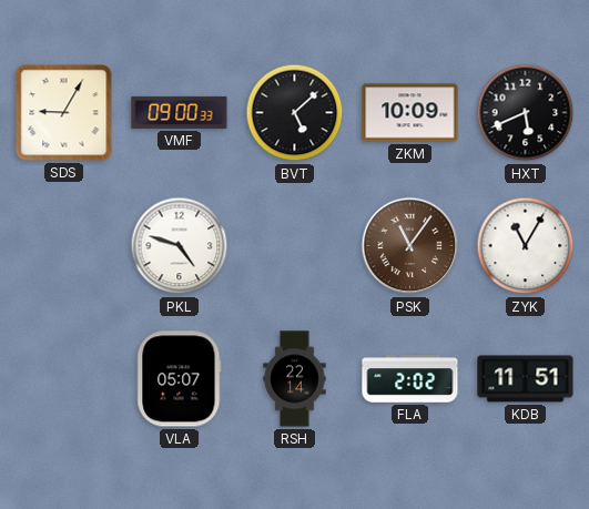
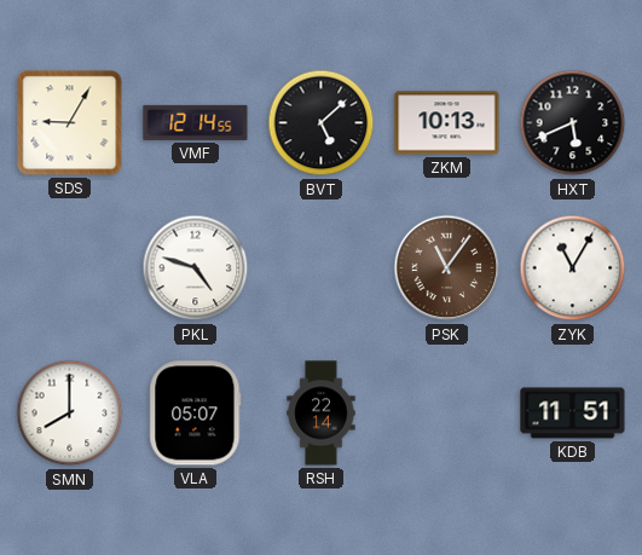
VMF: 09:00 -> 12:14
ZKM: 10:09 -> 10:13
SMN: none -> 8:00
FLA: 2:02 -> none
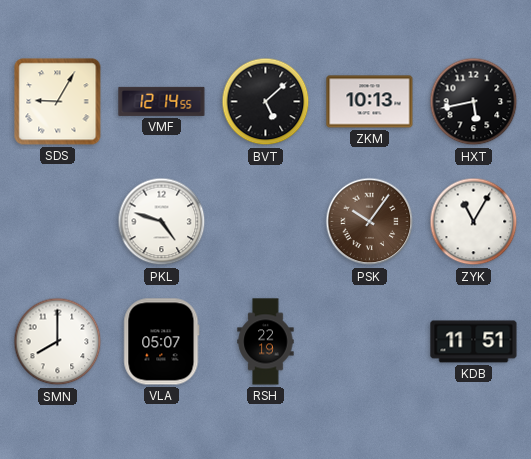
HXT: 5:41 -> 5:43
PSK: 11:06 -> 10:06
RSH: 22:14 -> 22:19
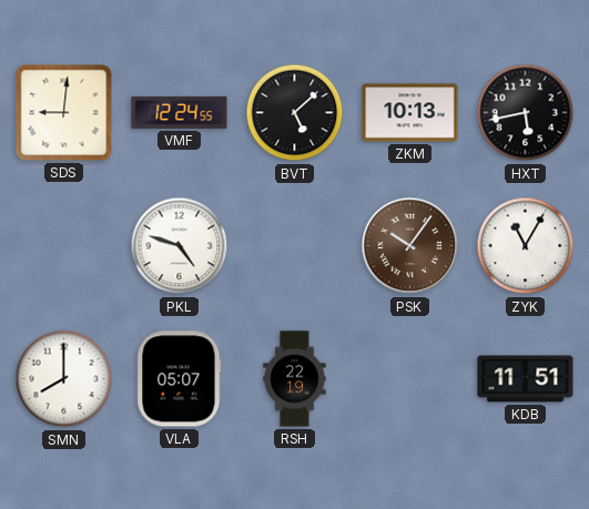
SDS: 9:05 -> 9:01
VMF: 12:14 -> 12:24
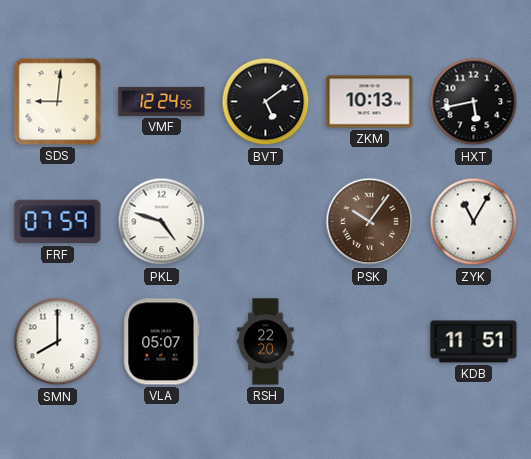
BVT: 5:08 -> 5:09
FRF: none -> 07:59
RSH: 22:19 -> 22:20
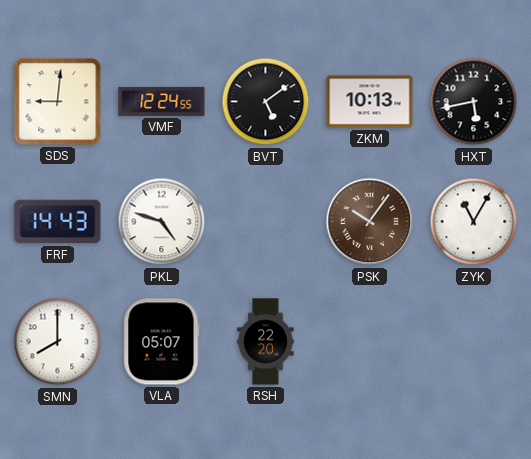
FRF: 07:59 -> 14:43
KDB: 11:51 -> none
